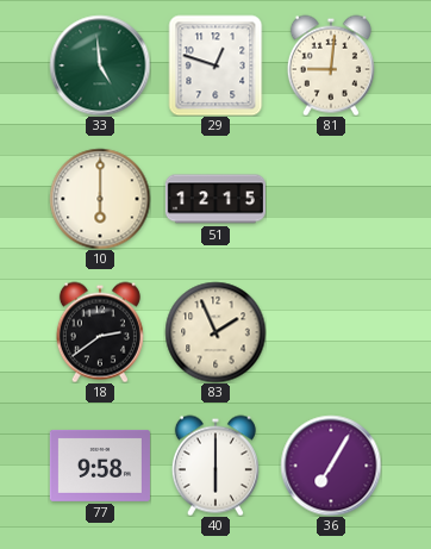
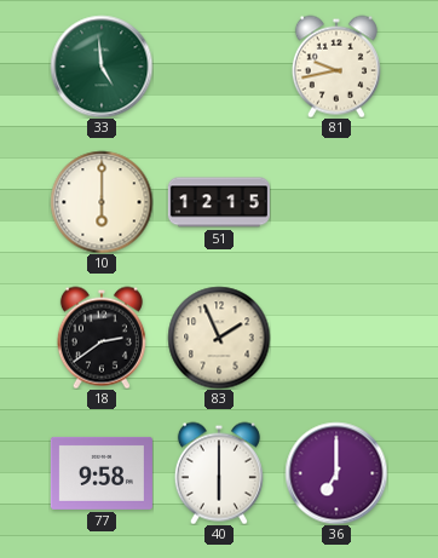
29: 12:48 -> none
81: 9:01 -> 9:43
36: 7:05 -> 7:00
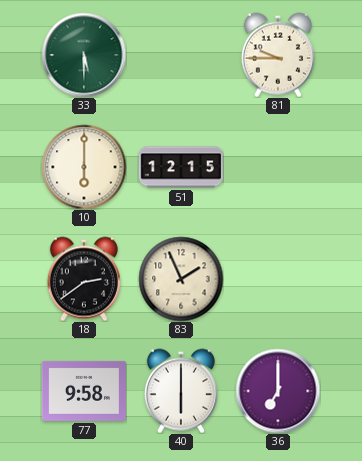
33: 4:59 -> 5:30
81: 9:43 -> 9:45
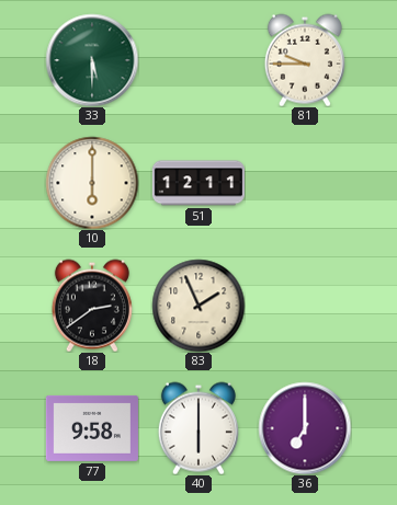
51: 12:15 -> 12:11
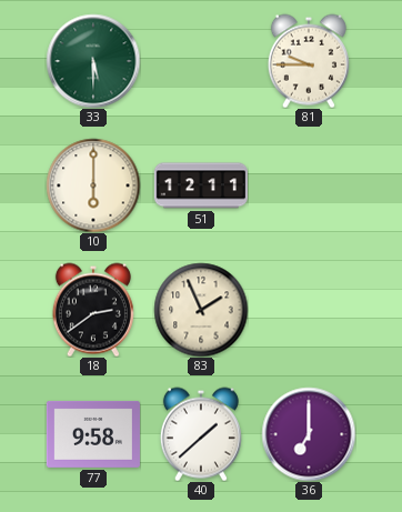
40: 6:00 -> 1:38
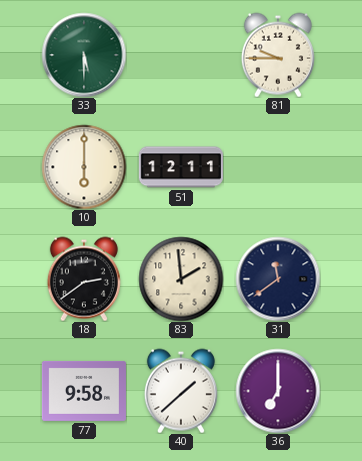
83: 1:56 -> 1:59
31: none -> 11:39
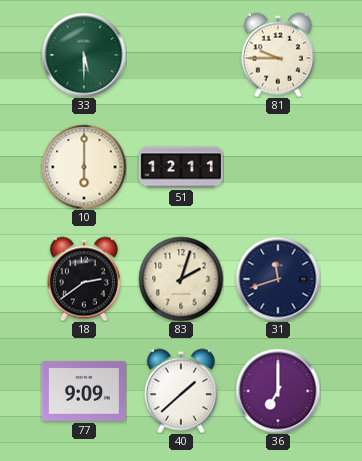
83: 1:59 -> 2:03
31: 11:39 -> 11:42
77: 9:58 -> 9:09
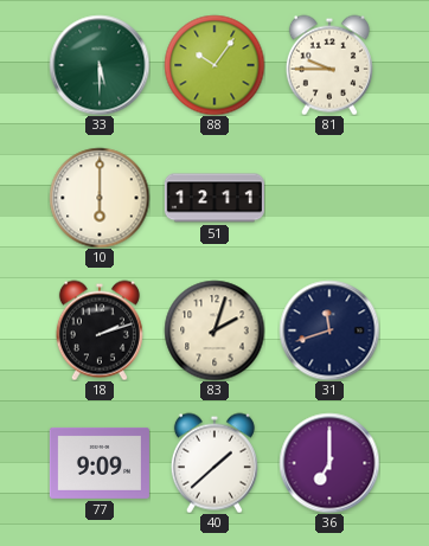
88: none -> 10:06
18: 2:39 -> 2:12
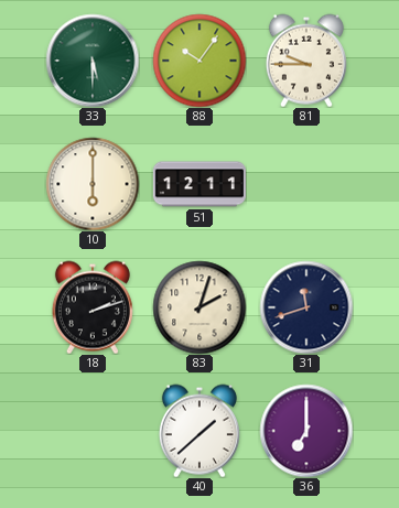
77: 9:09 -> none
